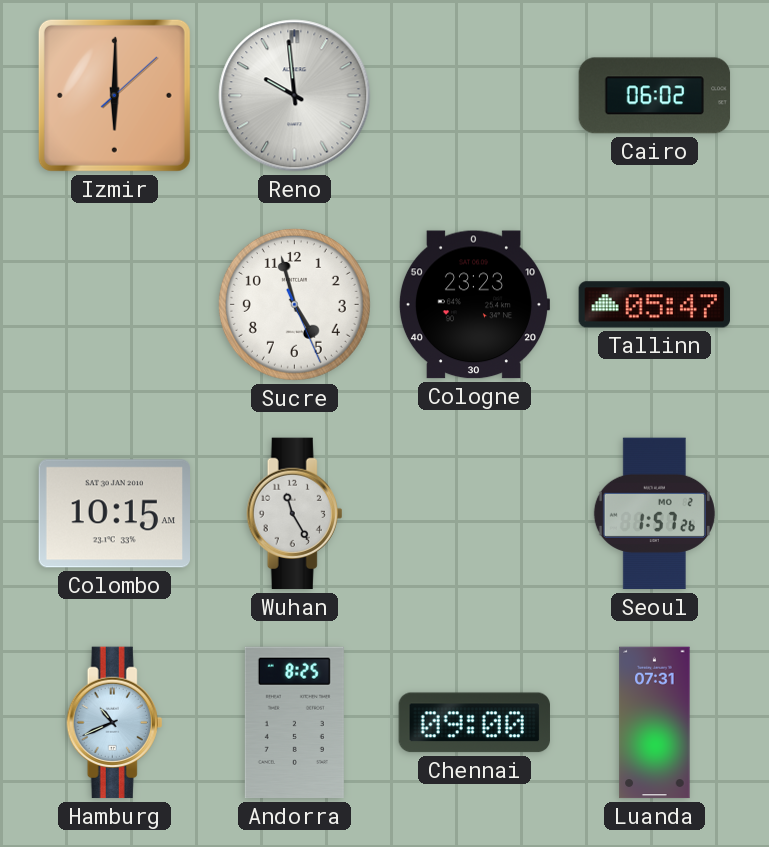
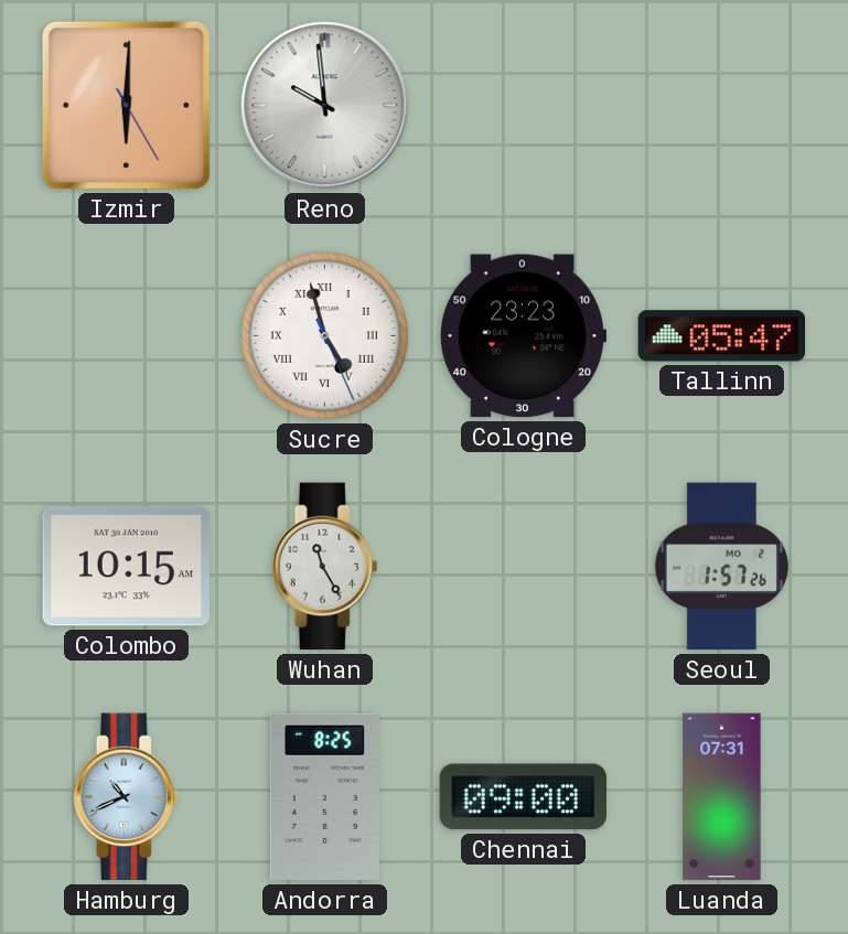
Izmir: 6:00:08 -> 6:00:25
Cairo: 06:02 -> none
Sucre numerals: Arabic -> Roman
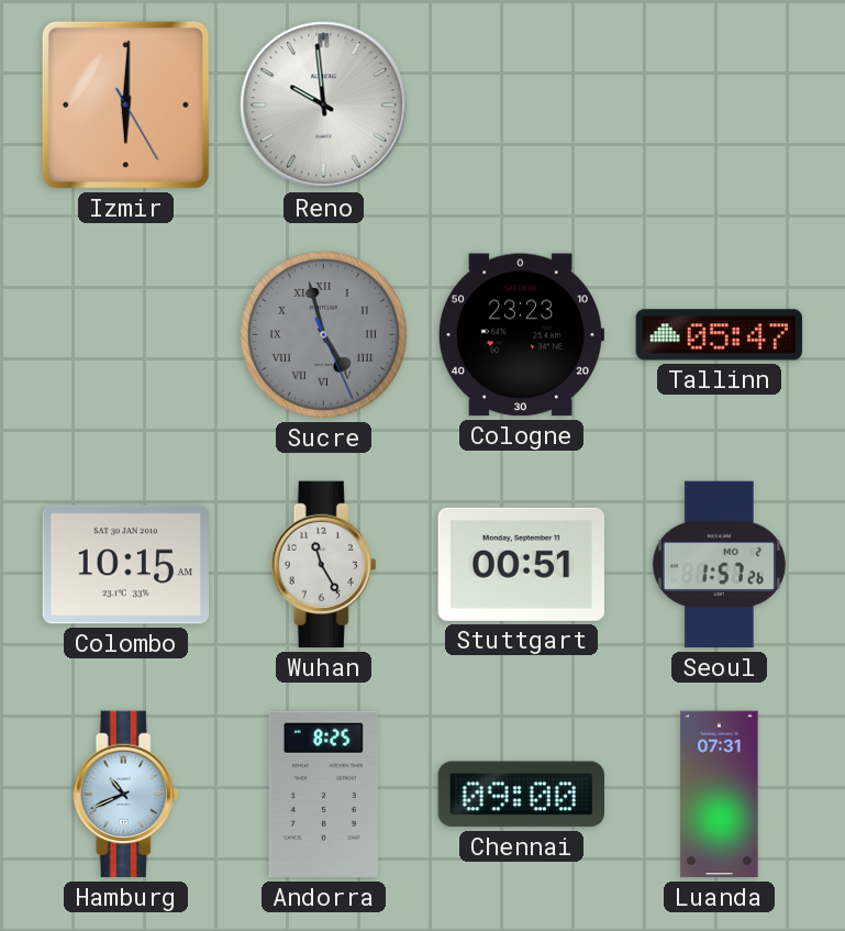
Sucre dial: white -> grey
Stuttgart: none -> 00:51
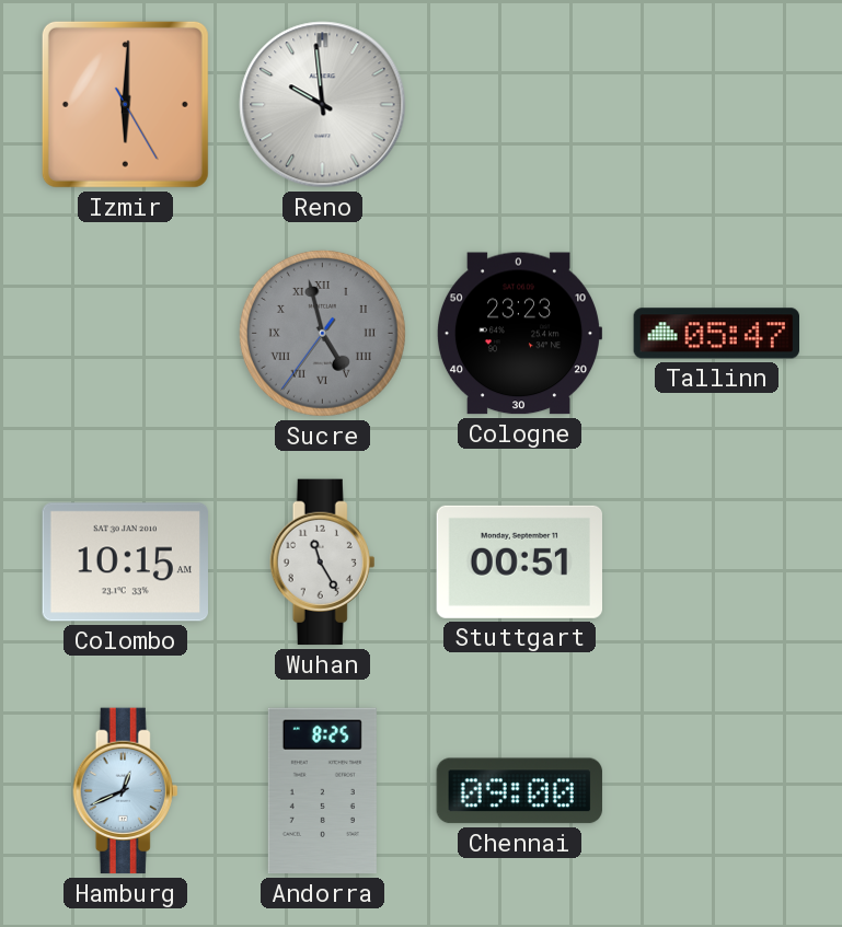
Sucre: 4:57:26 -> 4:57:36
Seoul: 1:57 -> none
Hamburg: 10:41 -> 12:41
Luanda: 07:31 -> none
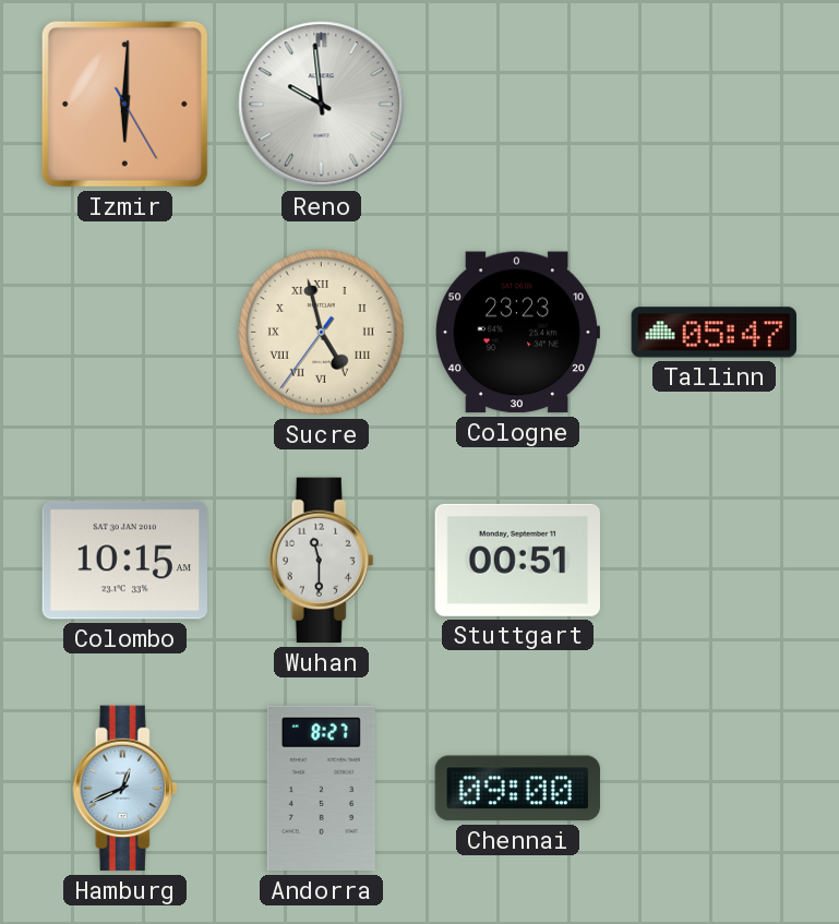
Sucre dial: grey -> cream
Wuhan: 11:25 -> 11:30
Andorra: 8:25 -> 8:27
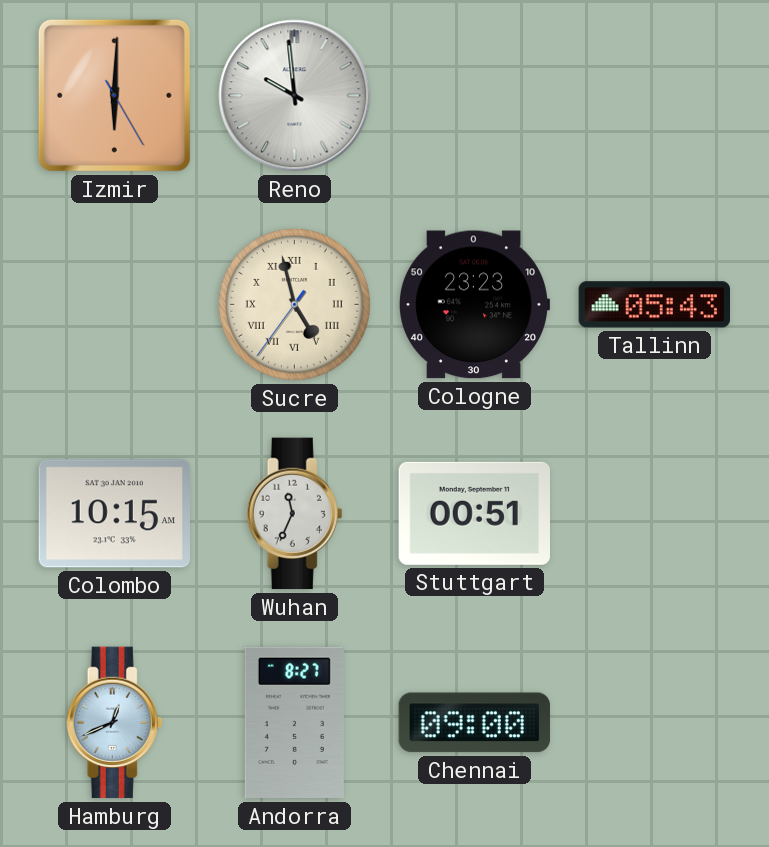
Tallinn: 05:47 -> 05:43
Wuhan: 11:30 -> 11:34
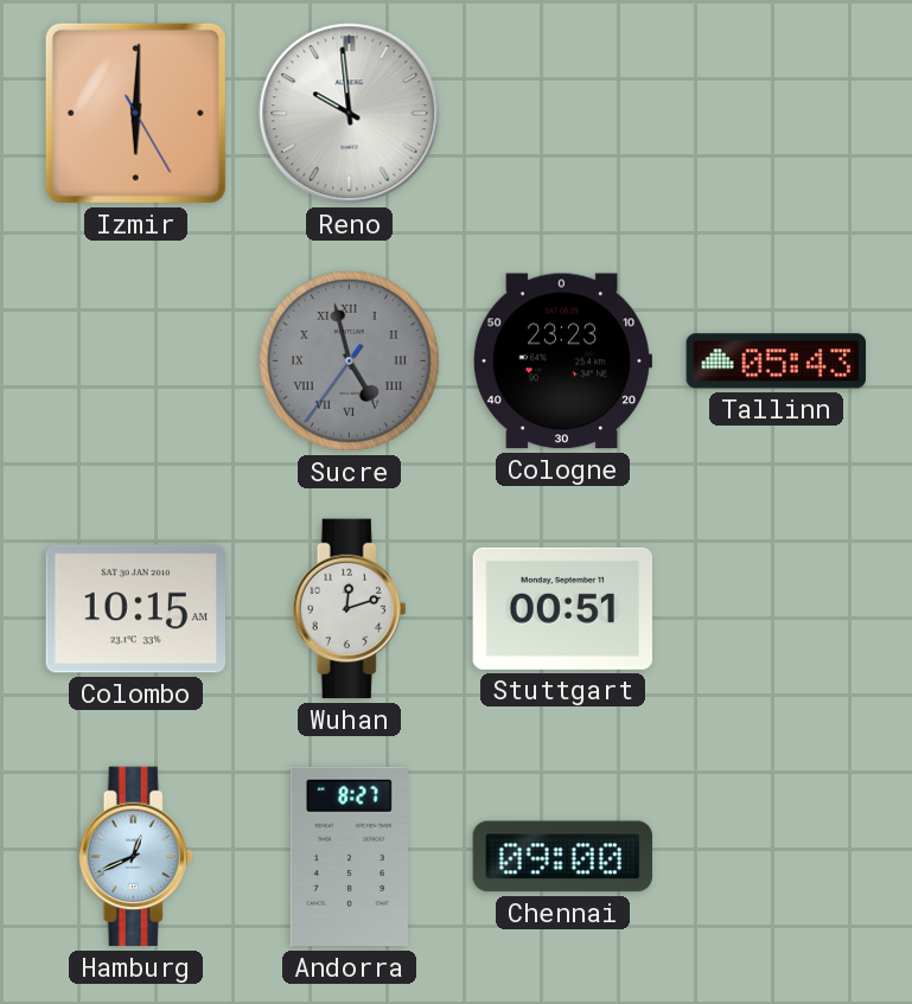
Sucre dial: cream -> grey
Wuhan: 11:34 -> 12:12
